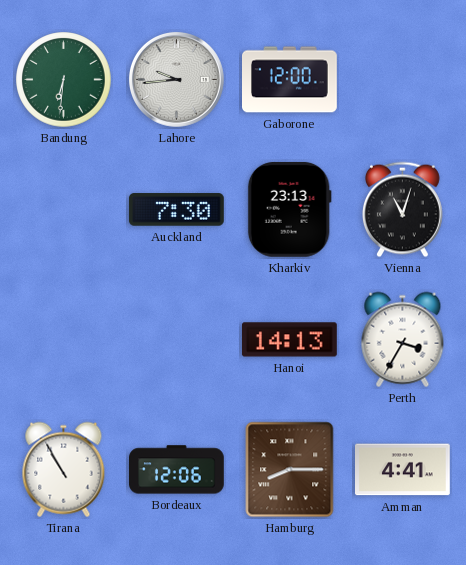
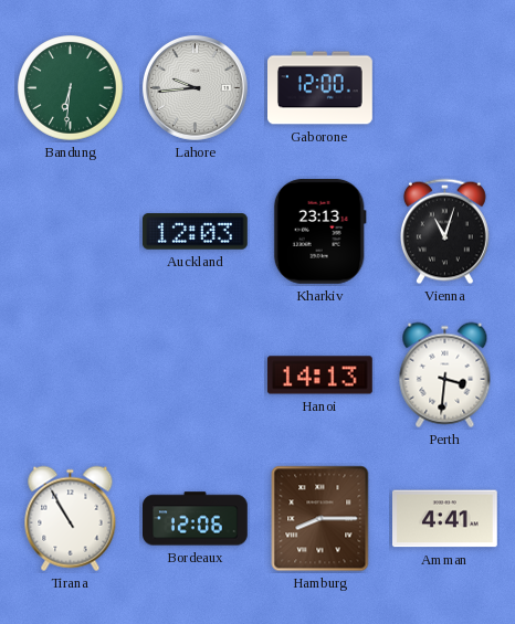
Auckland: 7:30 -> 12:03
Perth: 3:35 -> 3:31
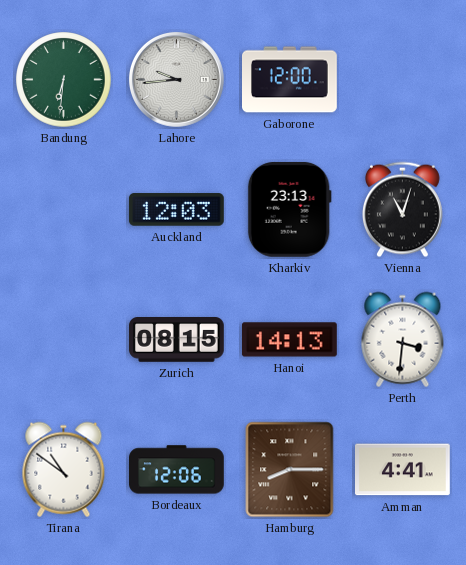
Zurich: none -> 08:15
Tirana: 10:55 -> 10:51
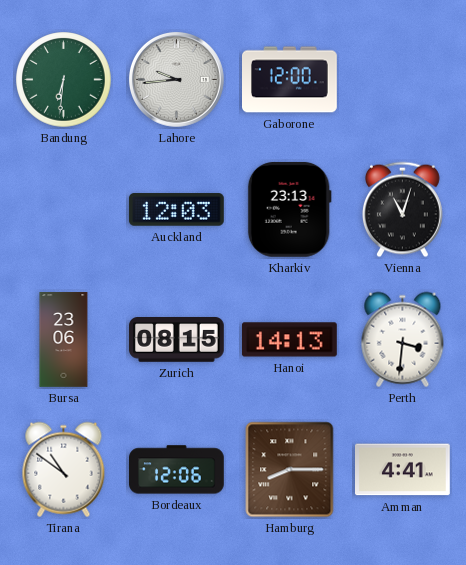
Bursa: none -> 23:06
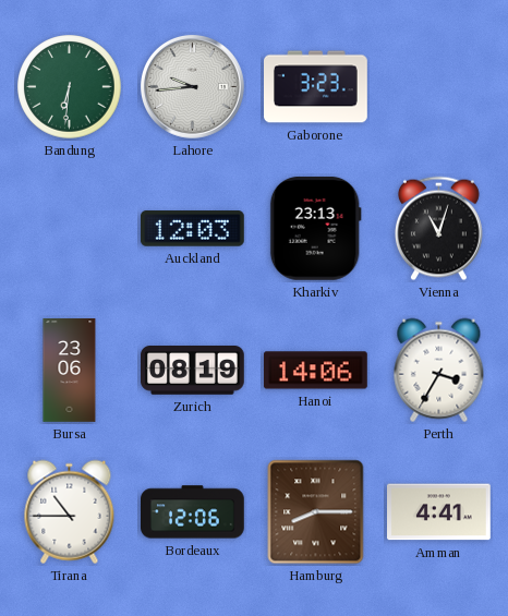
Gaborone: 12:00 -> 3:23
Zurich: 08:15 -> 08:19
Hanoi: 14:13 -> 14:06
Perth: 3:31 -> 3:35
Tirana: 10:51 -> 10:45
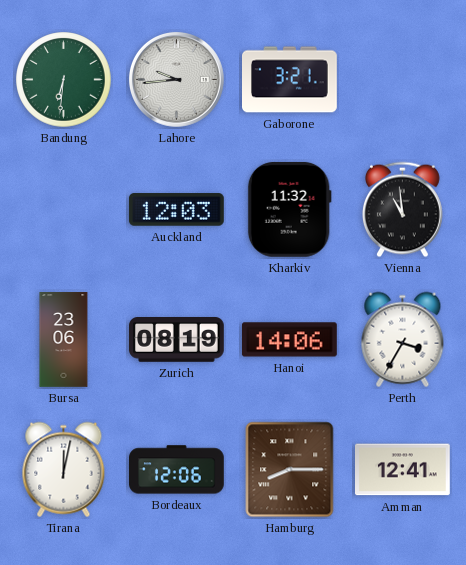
Gaborone: 3:23 -> 3:21
Kharkiv: 23:13 -> 11:32
Vienna: 11:03 -> 10:59
Tirana: 10:45 -> 12:02
Amman: 4:41 -> 12:41
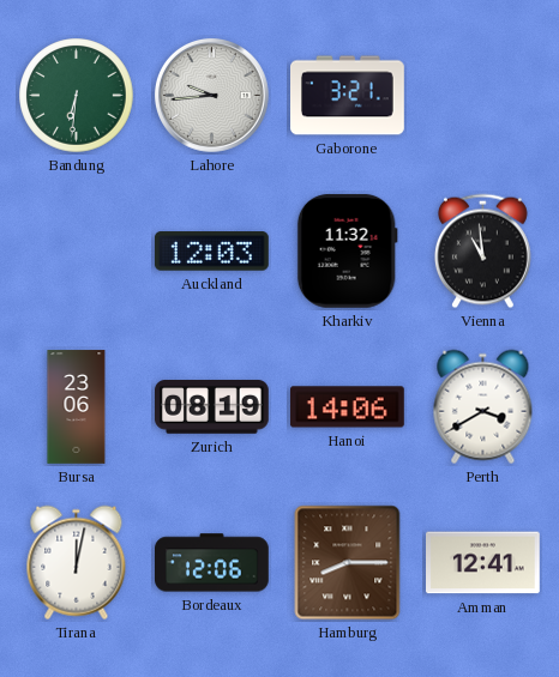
Perth: 3:35 -> 3:40
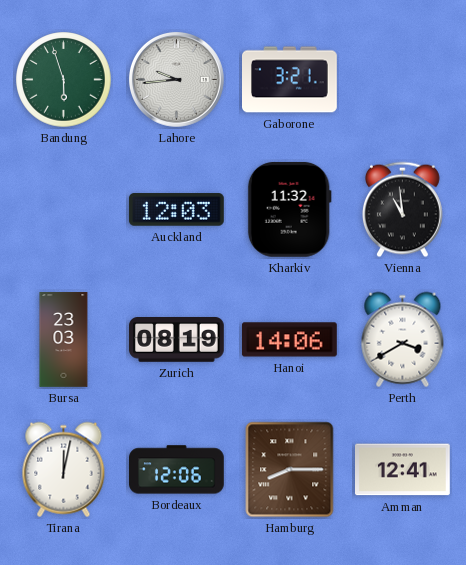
Bandung: 6:31 -> 5:57
Bursa: 23:06 -> 23:03
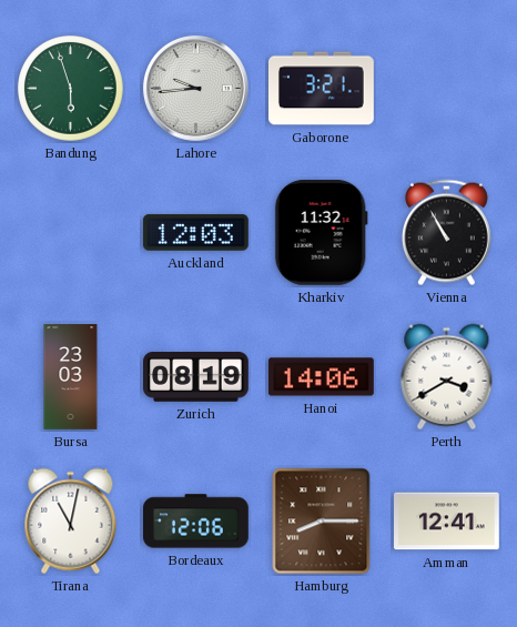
Vienna: 10:59 -> 10:55
Tirana: 12:02 -> 11:02
